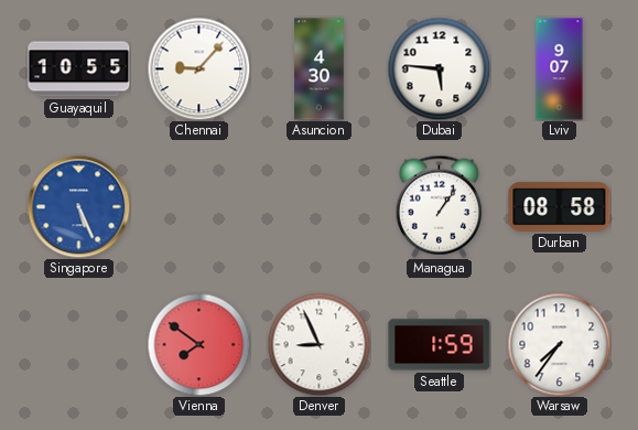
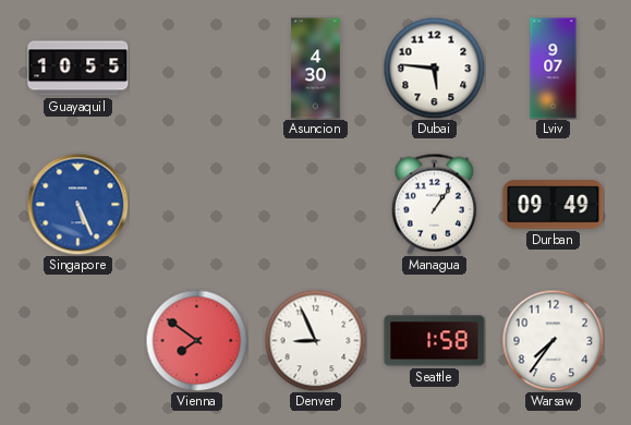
Chennai: 9:07 -> none
Durban: 08:58 -> 09:49
Seattle: 1:59 -> 1:58
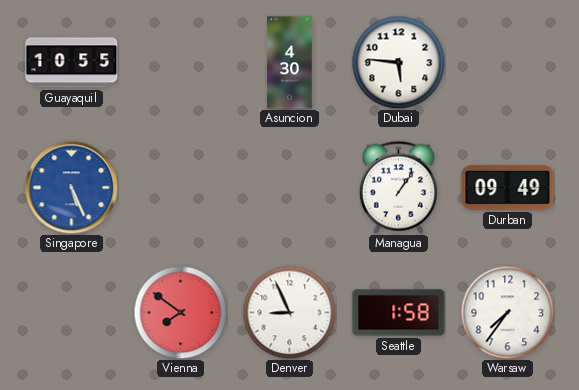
Lviv: 9:07 -> none
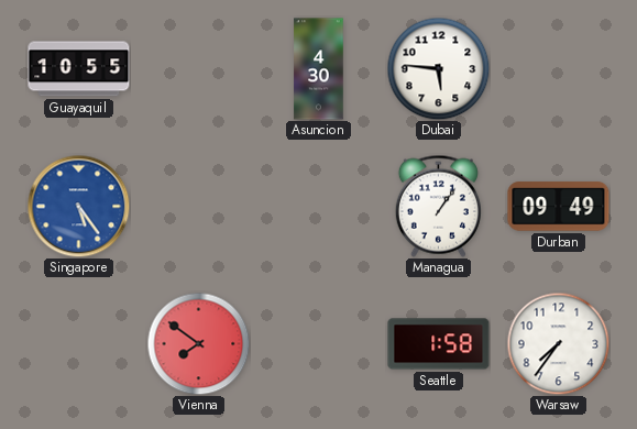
Singapore: 5:26 -> 5:24
Denver: 8:56 -> none
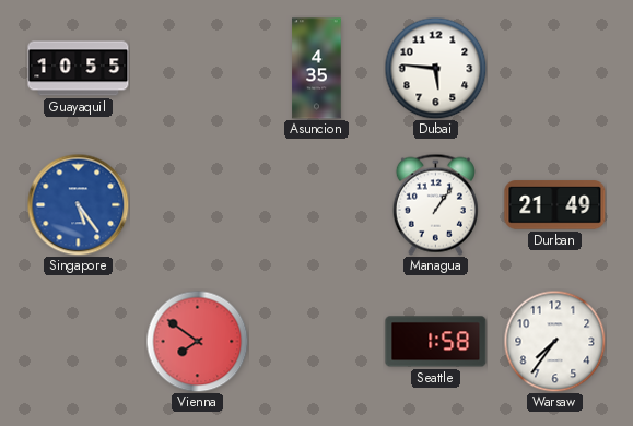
Asuncion: 4:30 -> 4:35
Durban: 09:49 -> 21:49
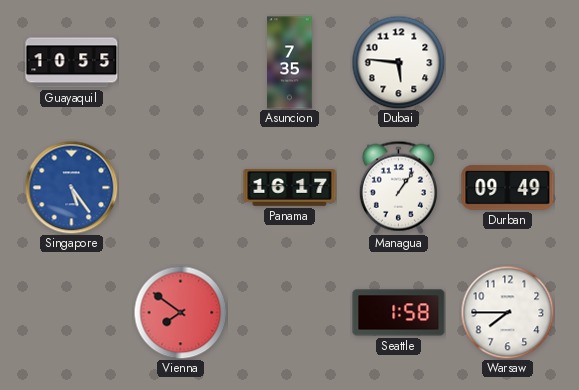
Asuncion: 4:35 -> 7:35
Panama: none -> 16:17
Durban: 21:49 -> 09:49
Warsaw: 7:36 -> 7:45
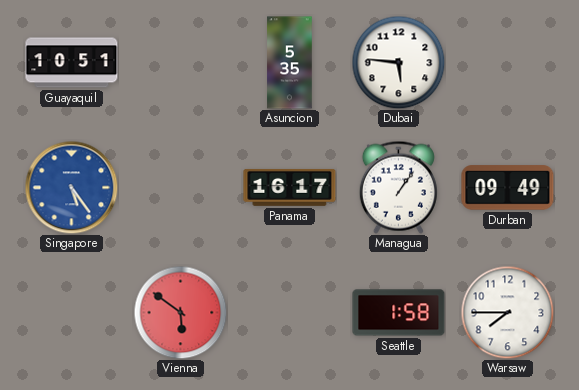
Guayaquil: 10:55 -> 10:51
Asuncion: 7:35 -> 5:35
Vienna: 7:51 -> 5:51
